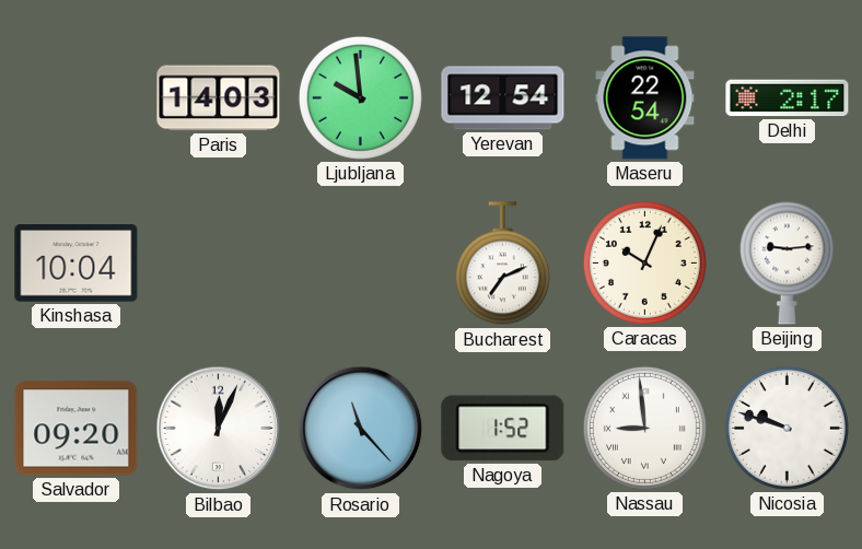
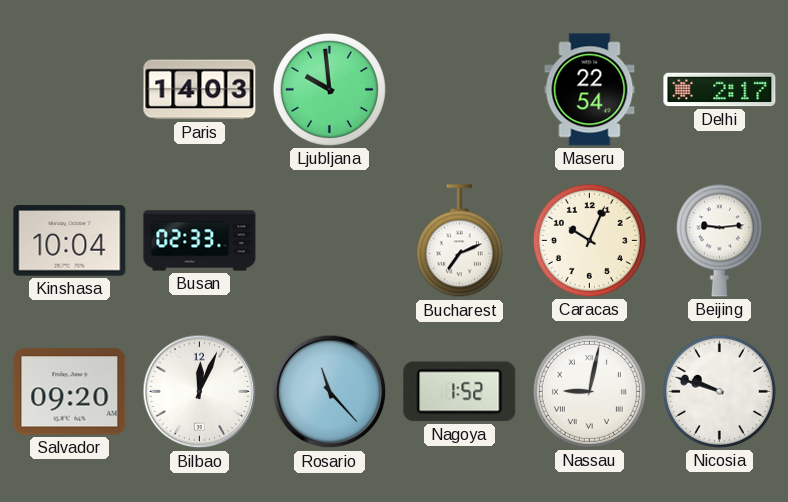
Yerevan: 12:54 -> none
Busan: none -> 02:33
Nassau: 8:59 -> 9:02
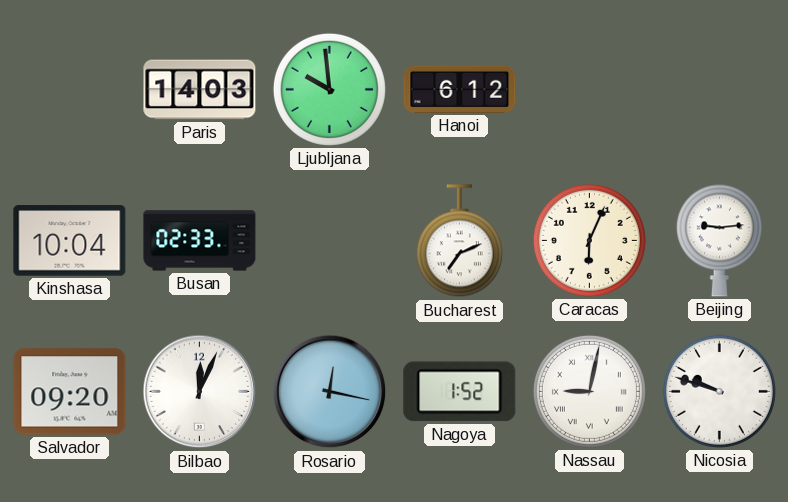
Hanoi: none -> 6:12
Maseru: 22:54 -> none
Delhi: 2:17 -> none
Caracas: 10:04 -> 6:04
Rosario: 11:23 -> 12:17
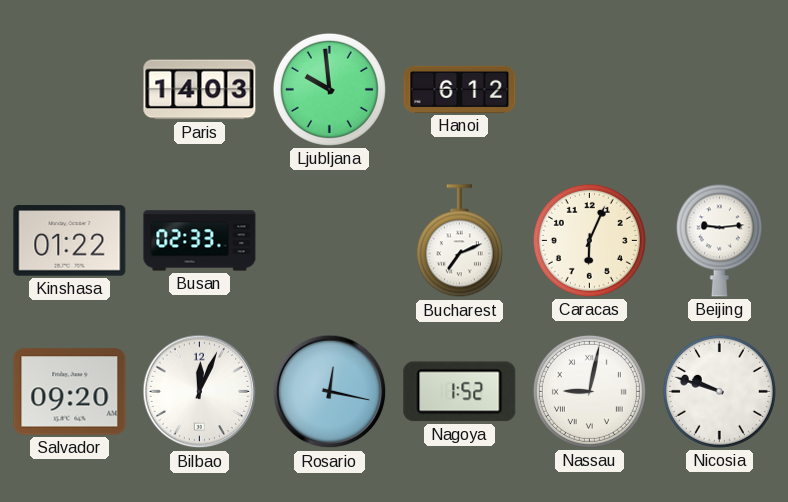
Kinshasa: 10:04 -> 01:22
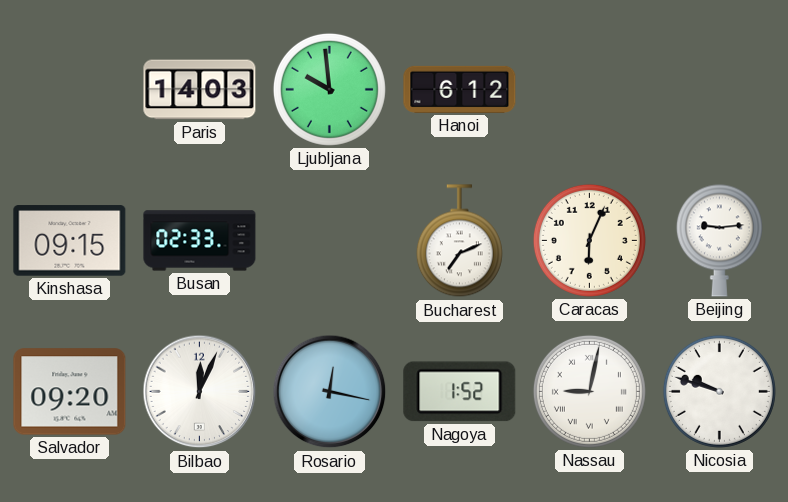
Kinshasa: 01:22 -> 09:15
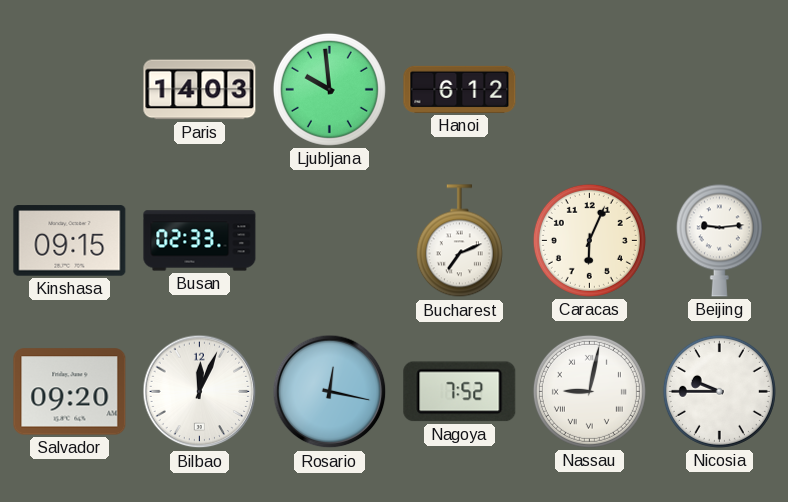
Nagoya: 1:52 -> 7:52
Nicosia: 9:48 -> 9:45
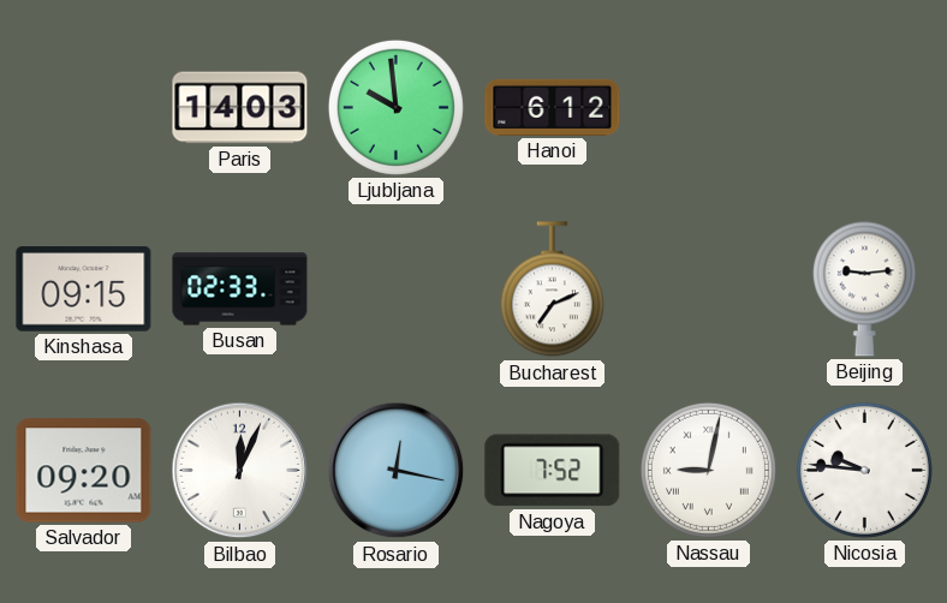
Caracas: 6:04 -> none
Nicosia: 9:45 -> 9:46
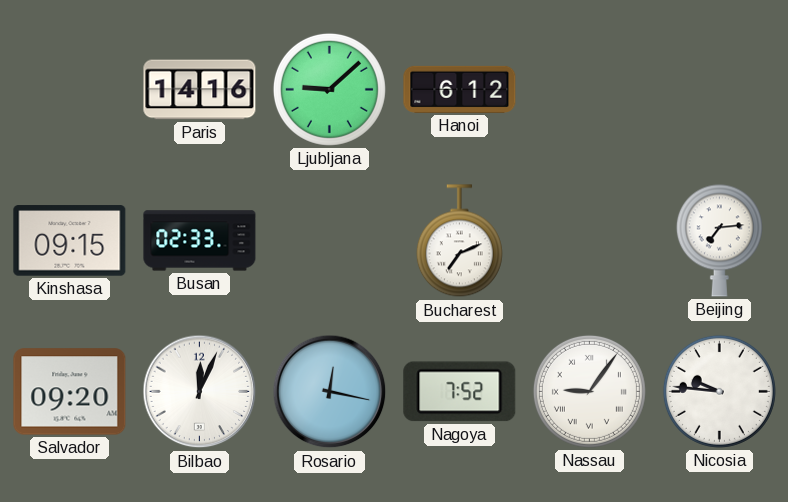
Paris: 14:03 -> 14:16
Ljubljana: 9:59 -> 9:08
Beijing: 9:14 -> 7:14
Nassau: 9:02 -> 9:06
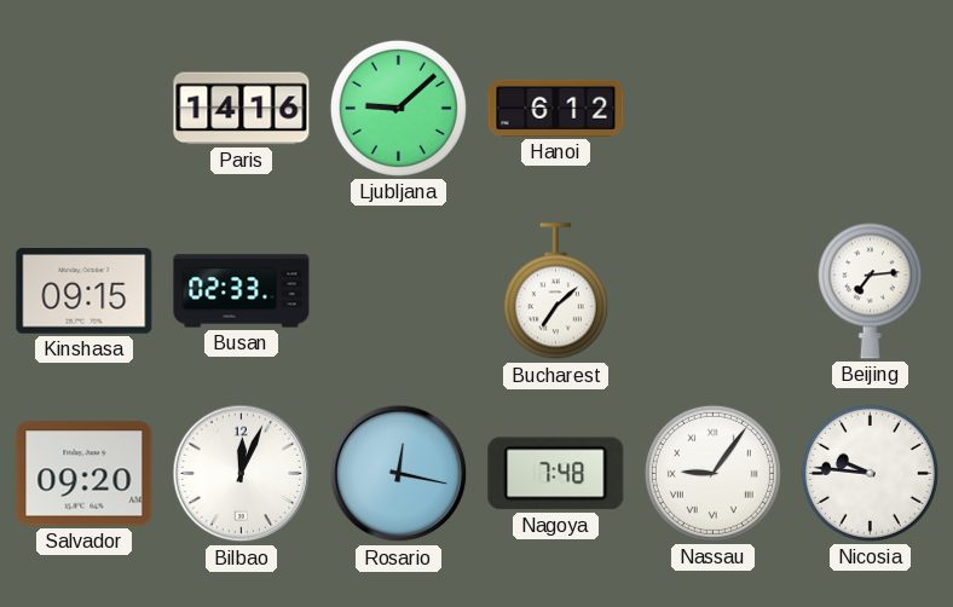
Bucharest: 7:11 -> 7:08
Nagoya: 7:52 -> 7:48
